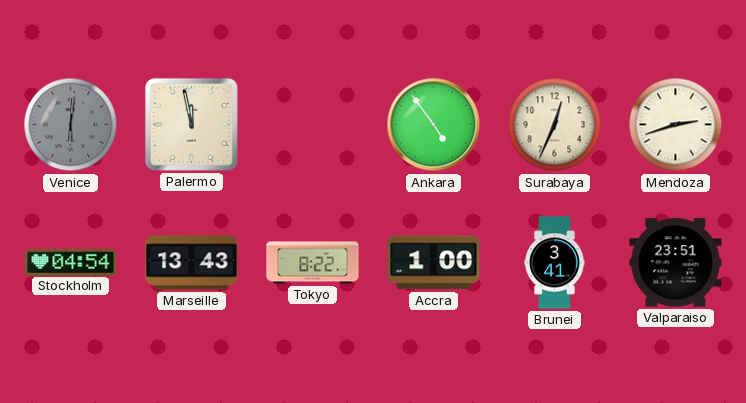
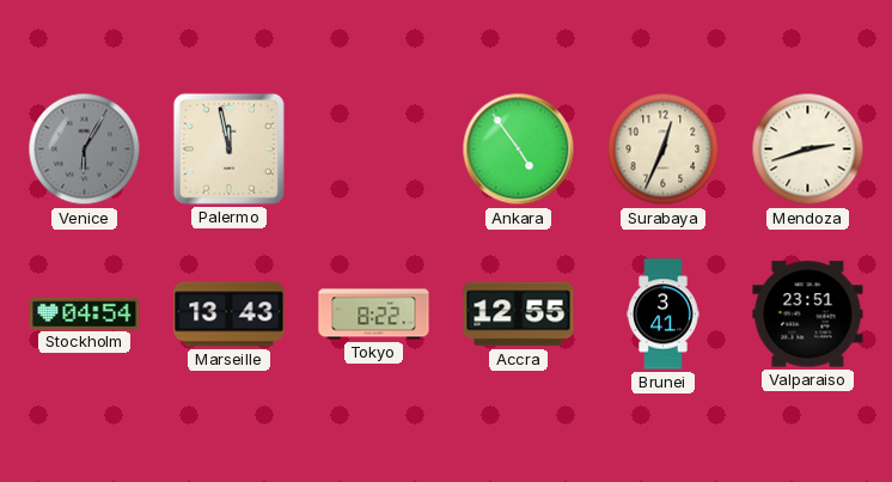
Venice: 6:01 -> 6:05
Accra: 1:00 -> 12:55
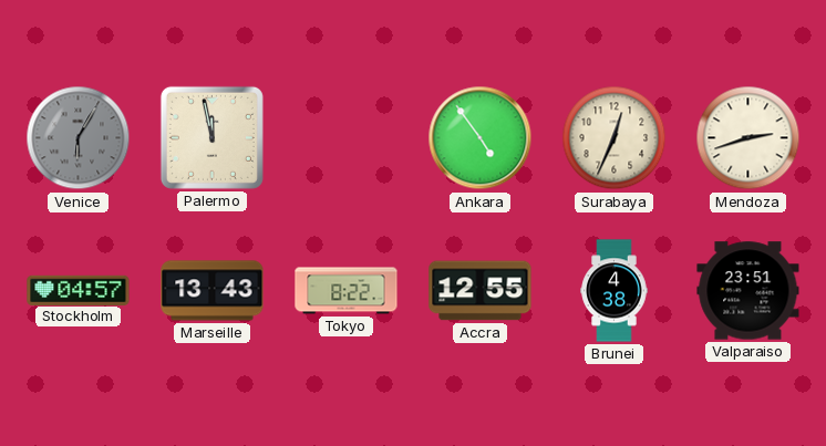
Stockholm: 04:54 -> 04:57
Brunei: 3:41 -> 4:38
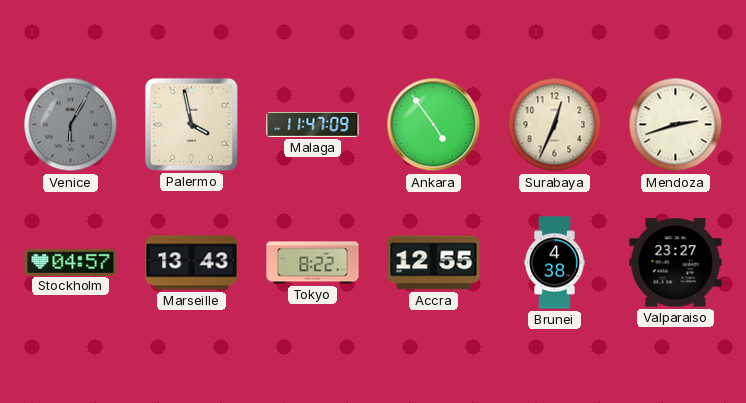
Palermo: 11:58 -> 3:58
Malaga: none -> 11:47
Valparaiso: 23:51 -> 23:27
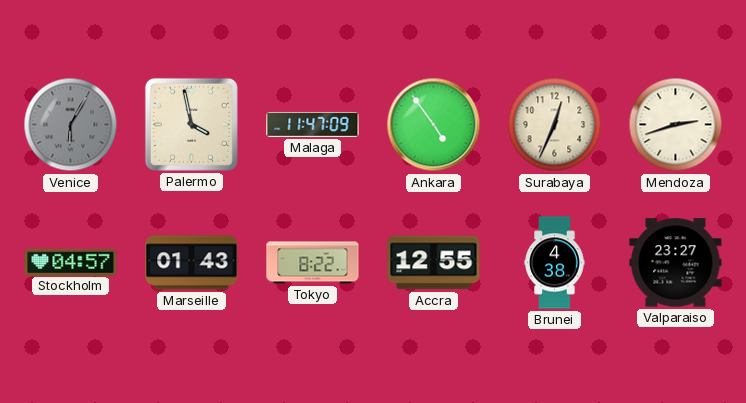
Marseille: 13:43 -> 01:43
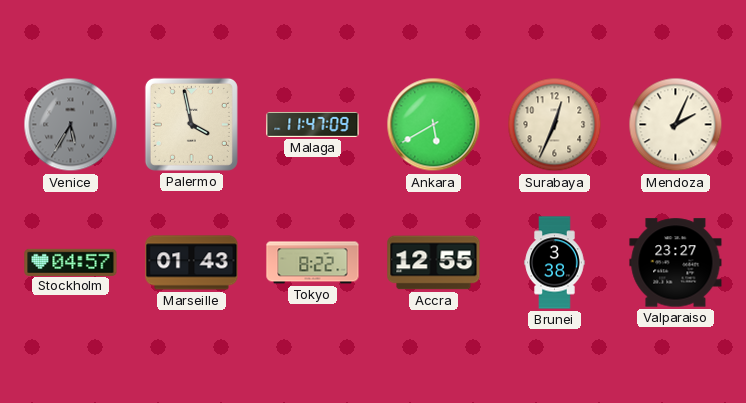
Venice: 6:05 -> 5:35
Ankara: 4:54 -> 5:40
Mendoza: 2:42 -> 2:04
Brunei: 4:38 -> 3:38
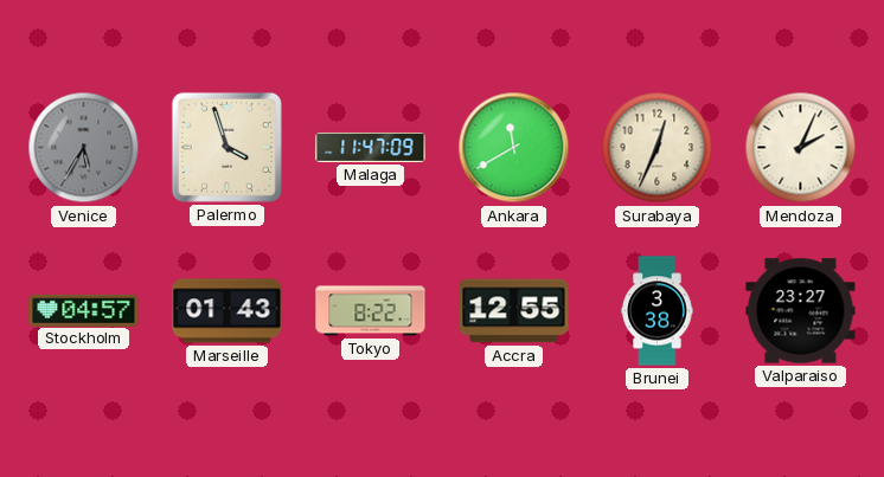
Palermo: 3:58 -> 3:57
Ankara: 5:40 -> 11:40
